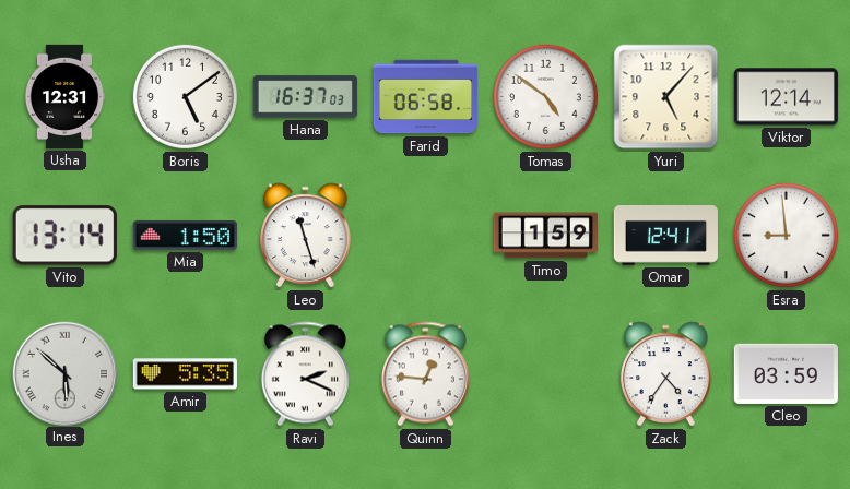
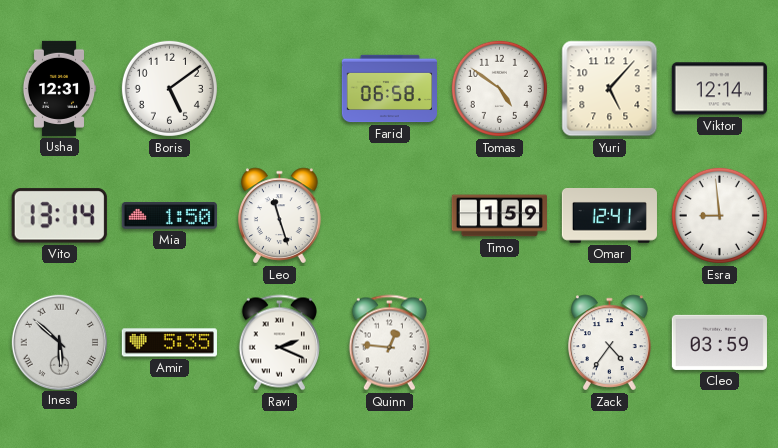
Hana: 16:37 -> none
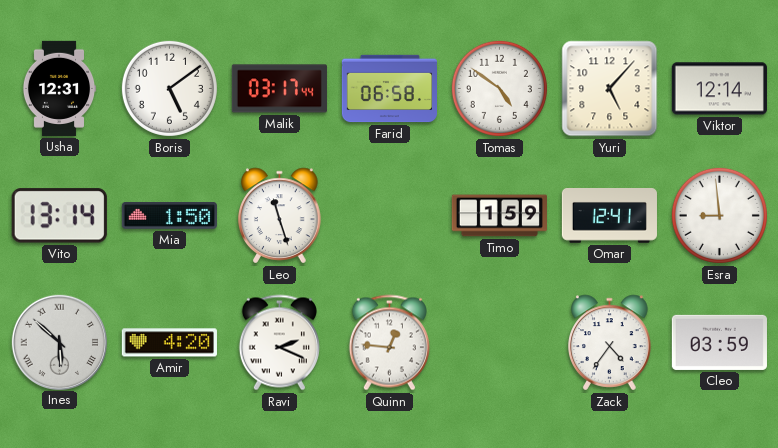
Malik: none -> 03:17
Amir: 5:35 -> 4:20
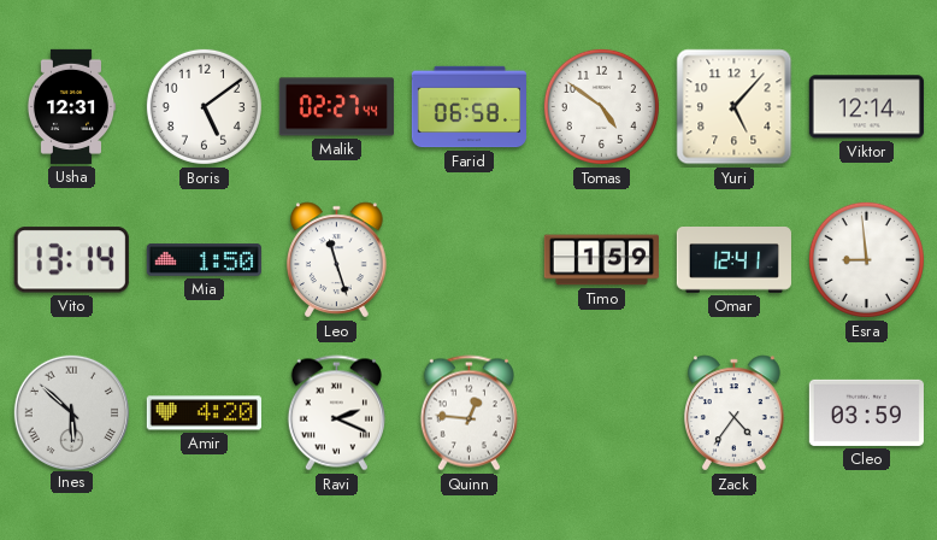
Malik: 03:17 -> 02:27
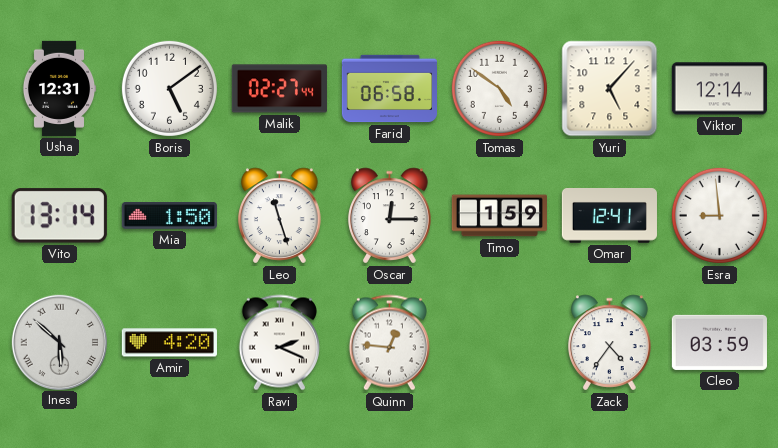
Oscar: none -> 12:15
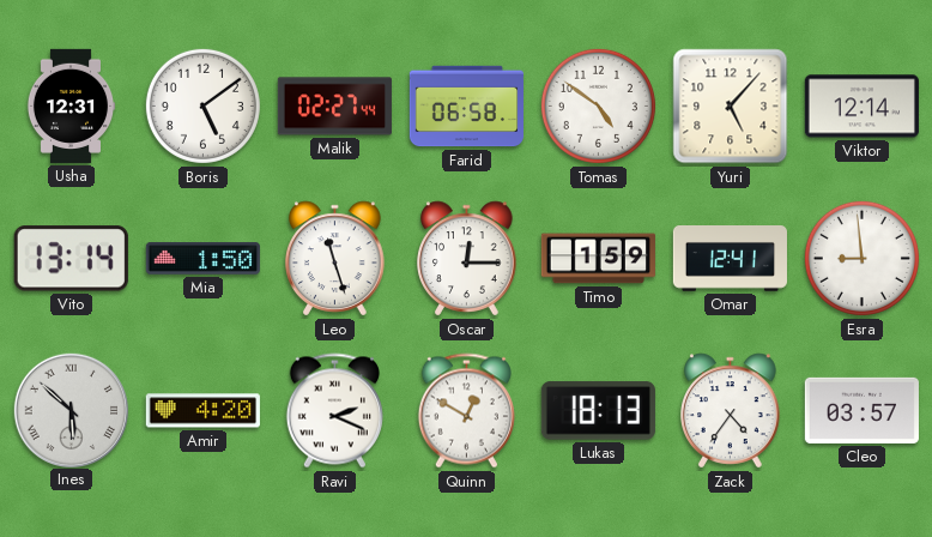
Quinn: 12:46 -> 12:50
Lukas: none -> 18:13
Cleo: 03:59 -> 03:57
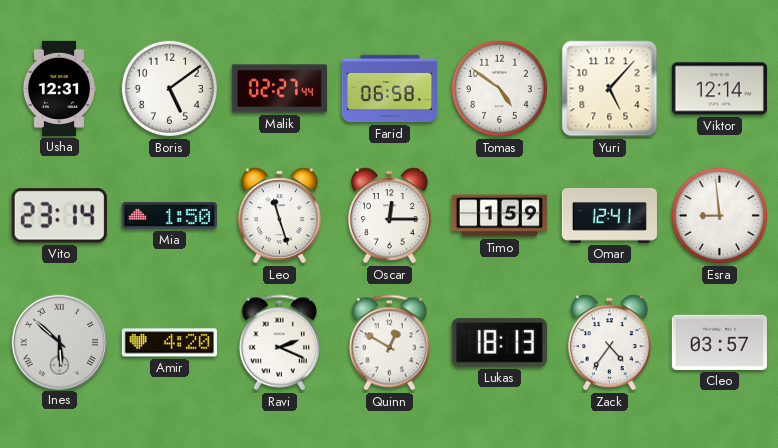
Vito: 13:14 -> 23:14
